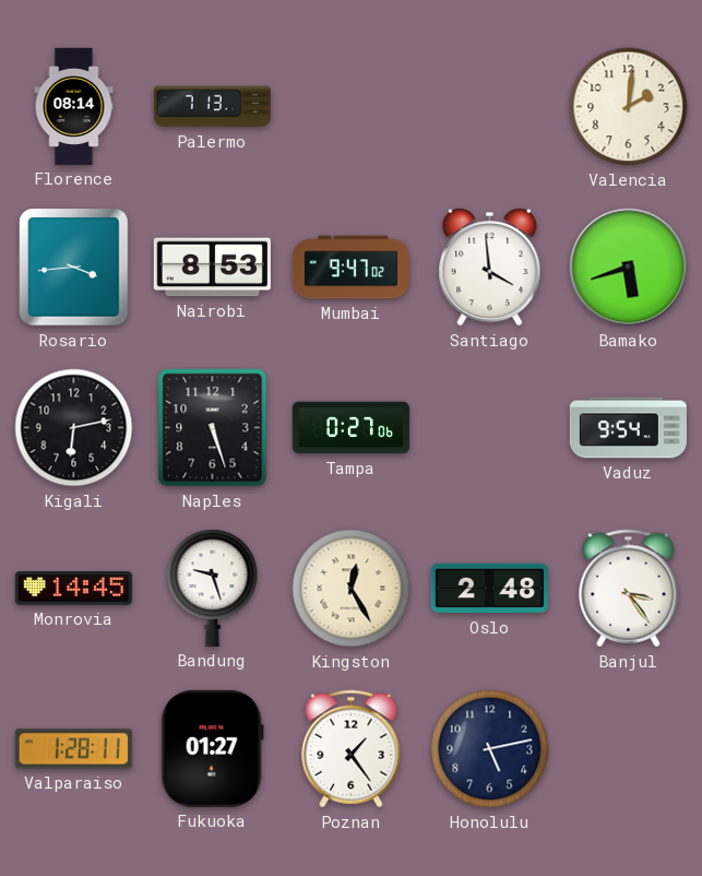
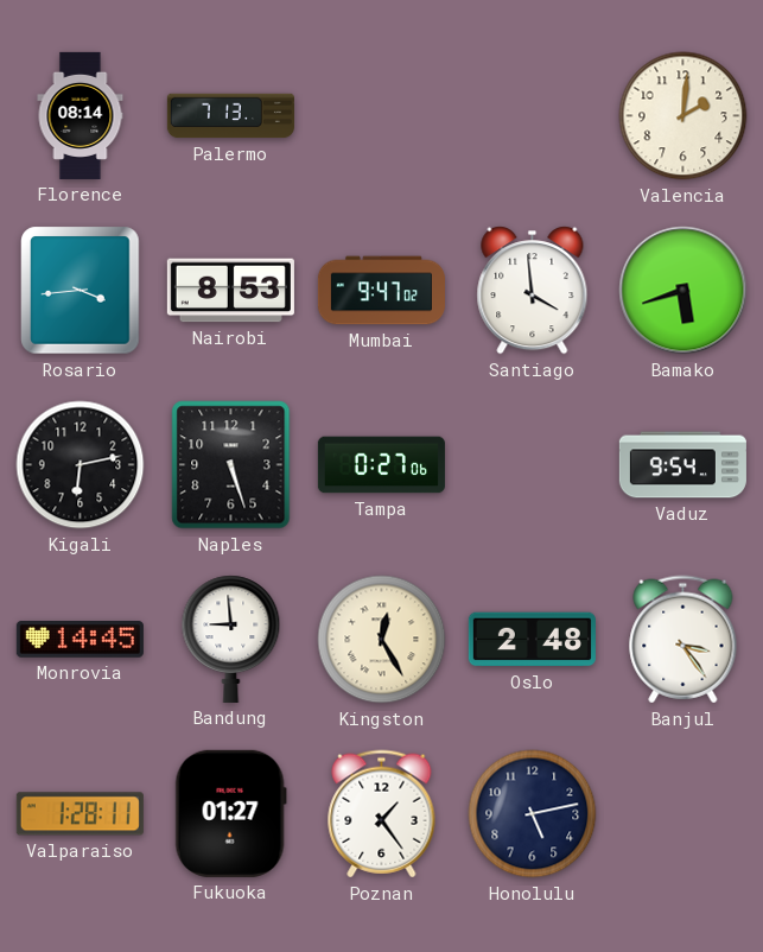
Bandung: 9:27 -> 8:59
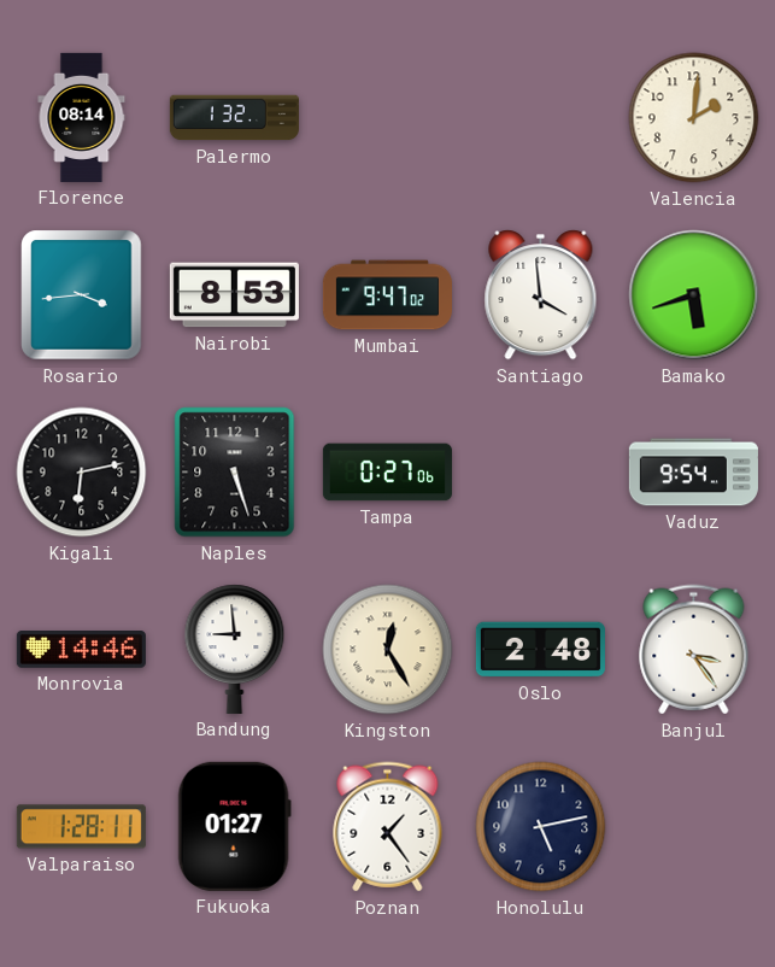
Palermo: 7:13 -> 1:32
Monrovia: 14:45 -> 14:46
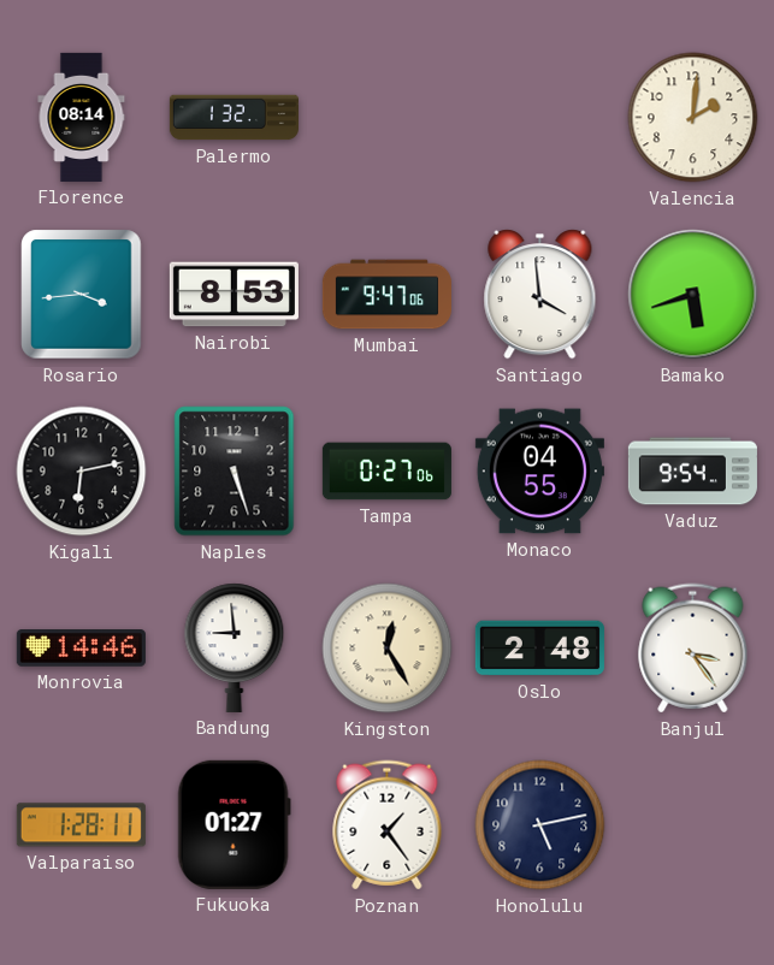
Mumbai: 9:47:02 -> 9:47:06
Monaco: none -> 04:55
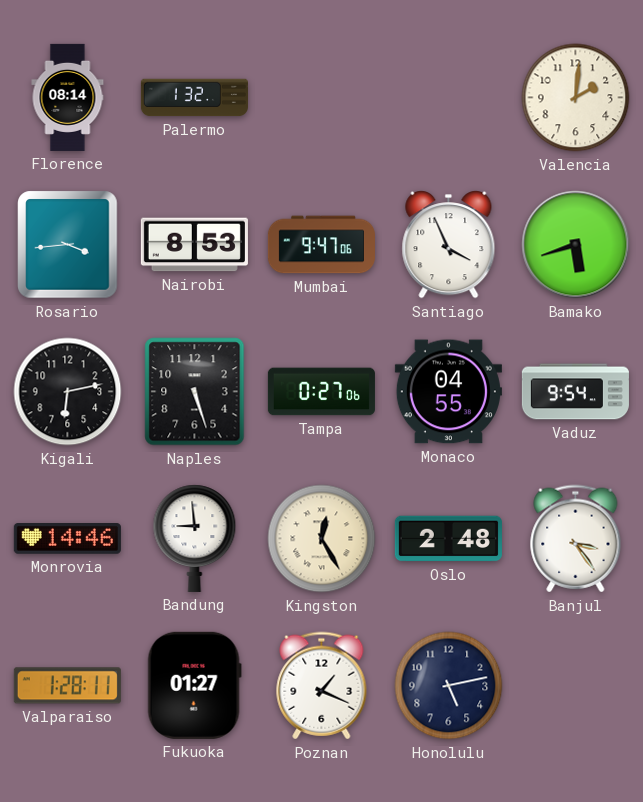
Santiago: 3:59 -> 3:56
Poznan: 1:24 -> 1:19
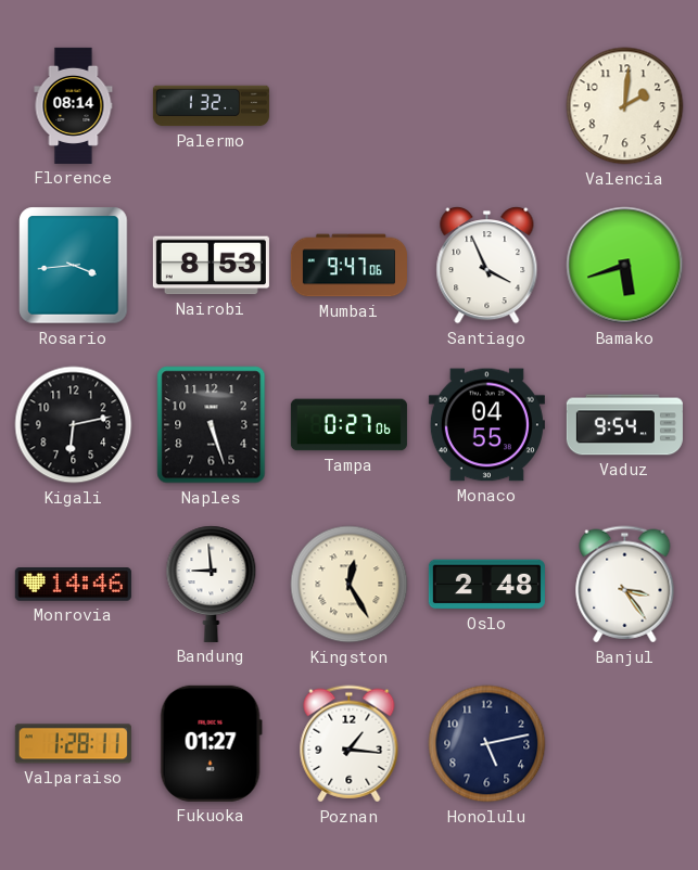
Poznan: 1:19 -> 1:16
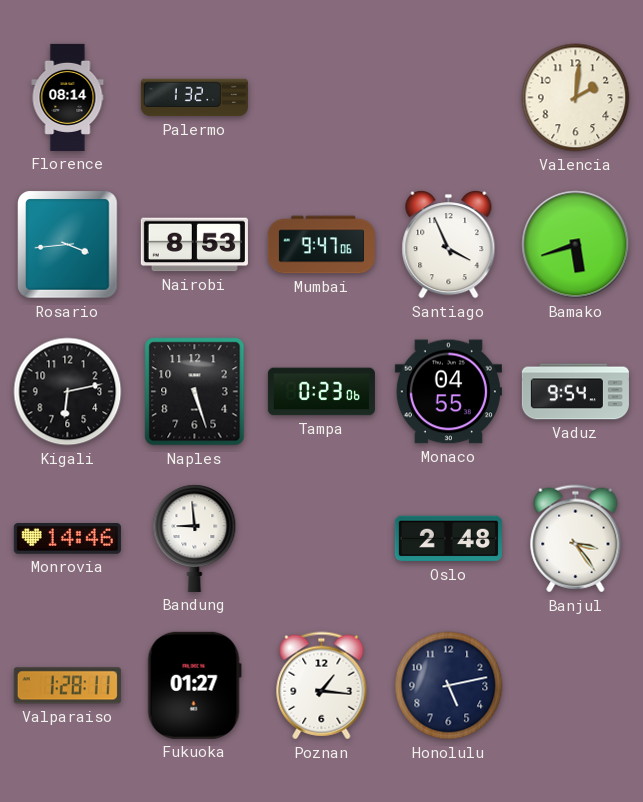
Tampa: 0:27 -> 0:23
Kingston: 12:25 -> none
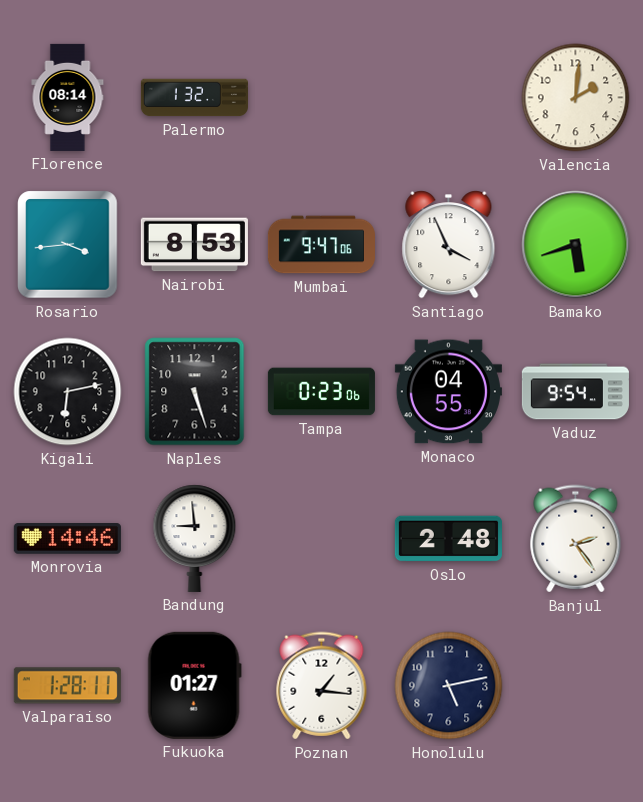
Banjul: 3:24 -> 2:24
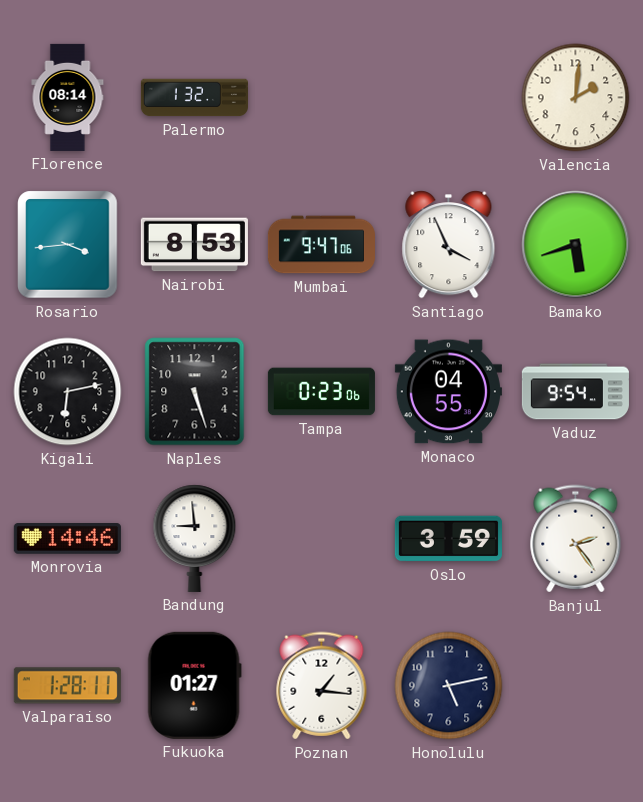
Oslo: 2:48 -> 3:59
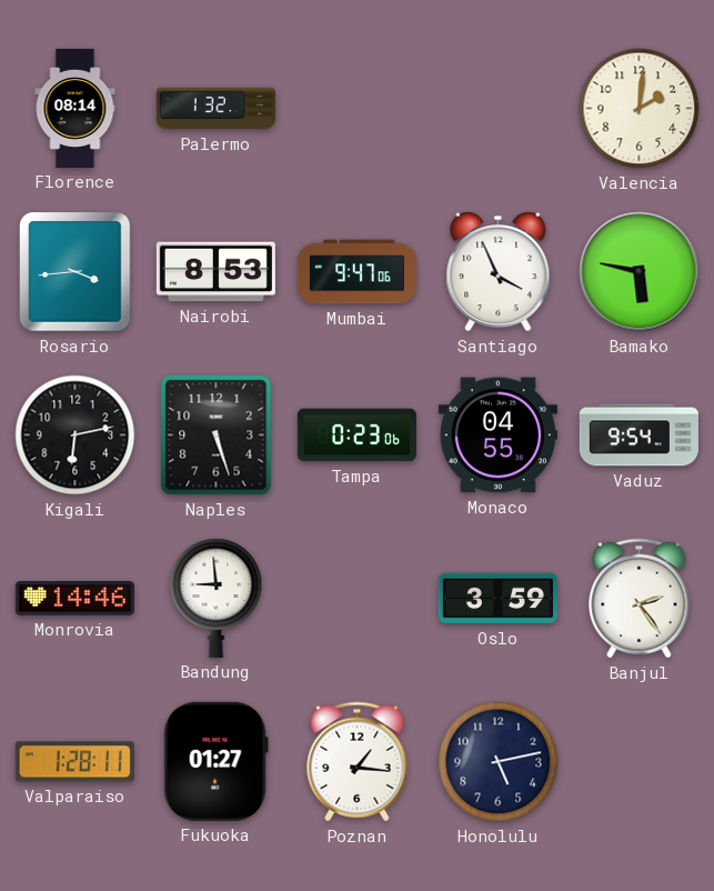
Bamako: 5:42 -> 5:47
